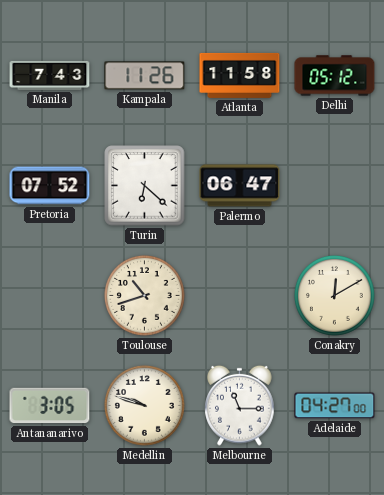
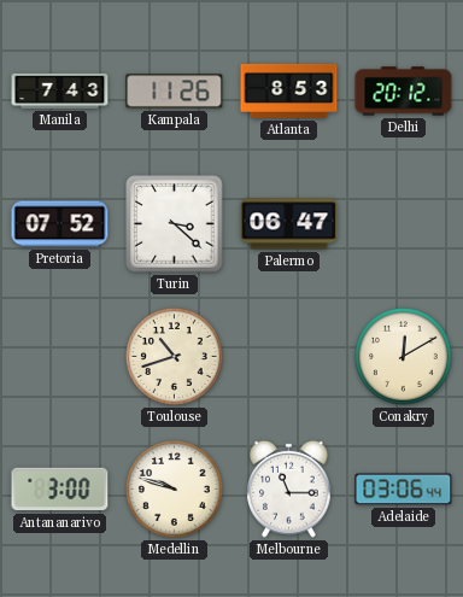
Atlanta: 11:58 -> 8:53
Delhi: 05:12 -> 20:12
Turin: 6:22 -> 3:22
Antananarivo: 3:05 -> 3:00
Adelaide: 04:27 -> 03:06
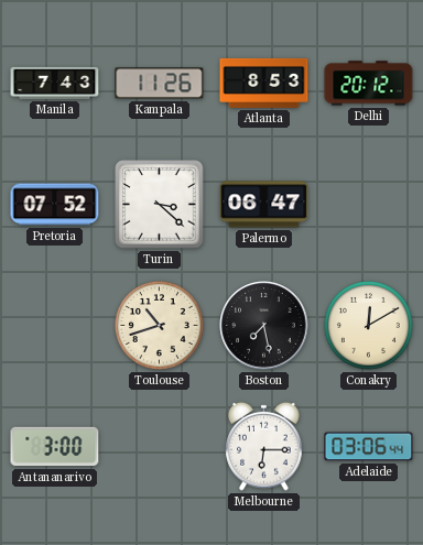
Boston: none -> 7:28
Medellin: 9:48 -> none
Melbourne: 11:15 -> 6:15
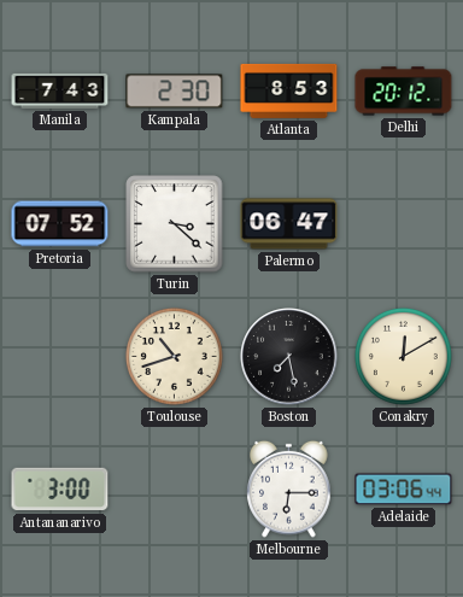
Kampala: 11:26 -> 2:30
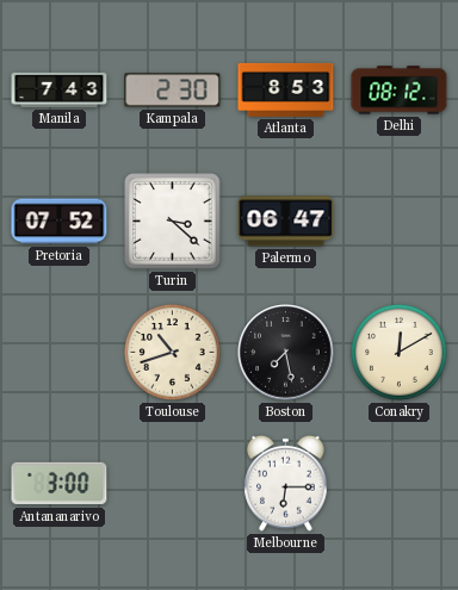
Delhi: 20:12 -> 08:12
Adelaide: 03:06 -> none
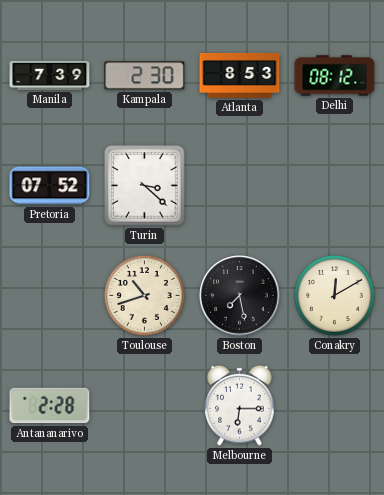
Manila: 7:43 -> 7:39
Palermo: 06:47 -> none
Antananarivo: 3:00 -> 2:28
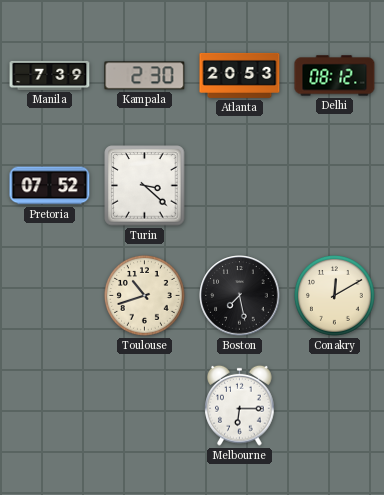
Atlanta: 8:53 -> 20:53
Antananarivo: 2:28 -> none
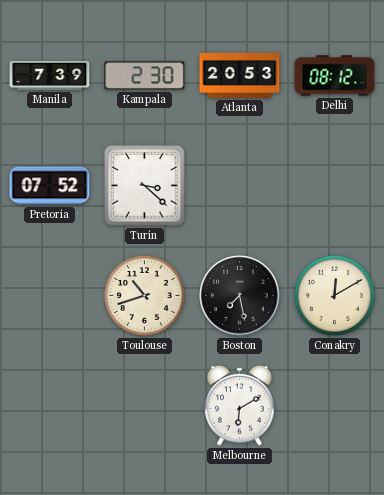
Melbourne: 6:15 -> 6:10
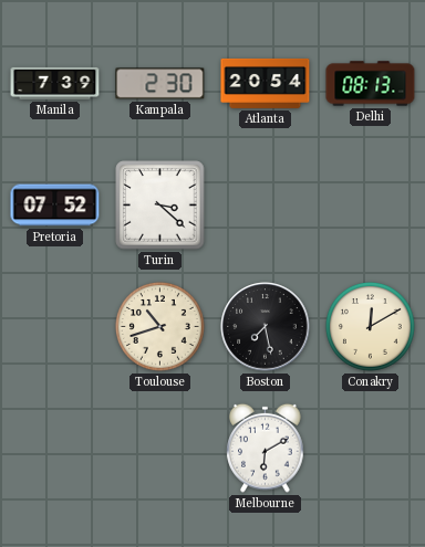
Atlanta: 20:53 -> 20:54
Delhi: 08:12 -> 08:13
